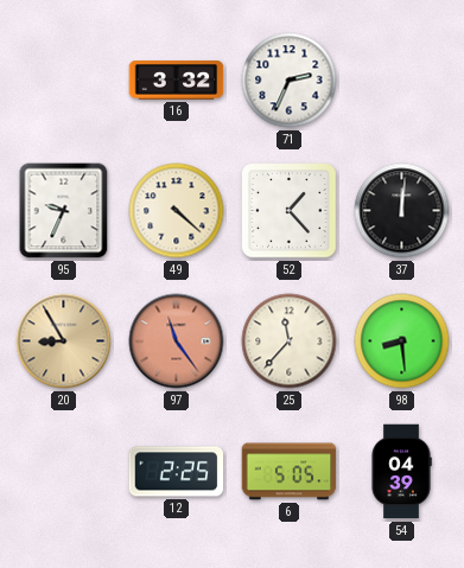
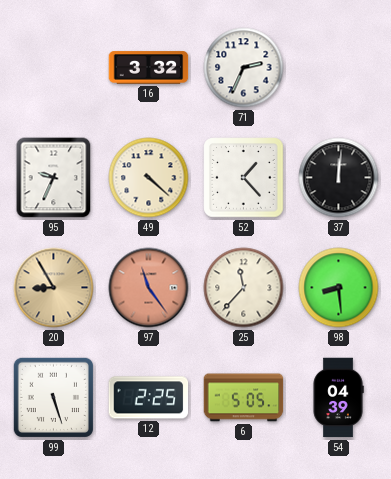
99: none -> 5:27
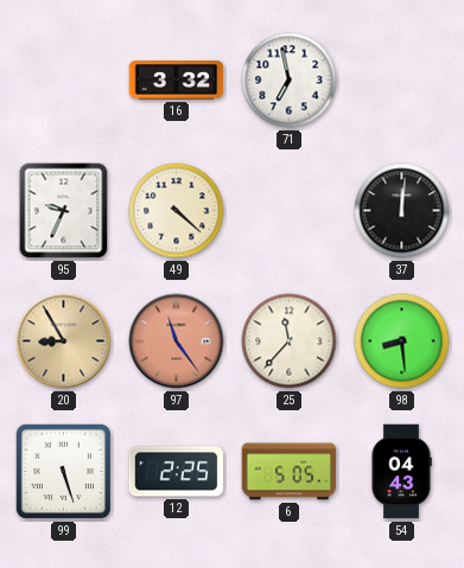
71: 2:34 -> 6:58
52: 1:23 -> none
54: 04:39 -> 04:43
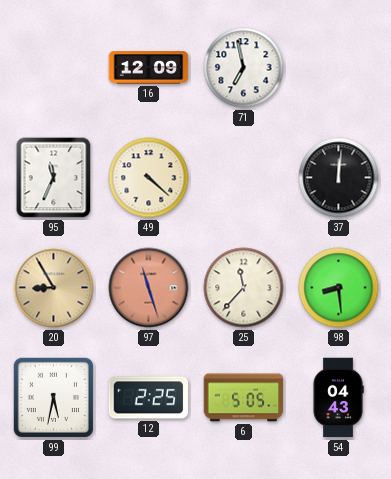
16: 3:32 -> 12:09
95: 9:34 -> 11:34
97: 11:24 -> 11:27
99: 5:27 -> 5:32
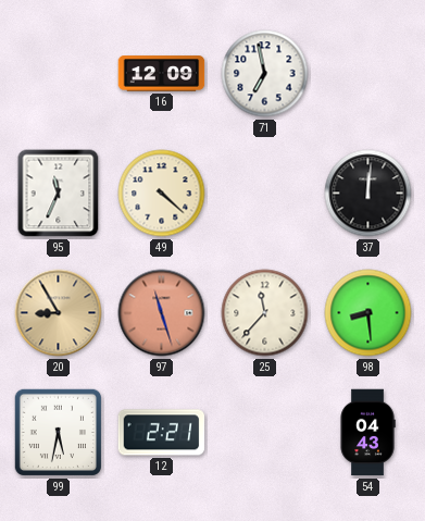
12: 2:25 -> 2:21
6: 5:05 -> none
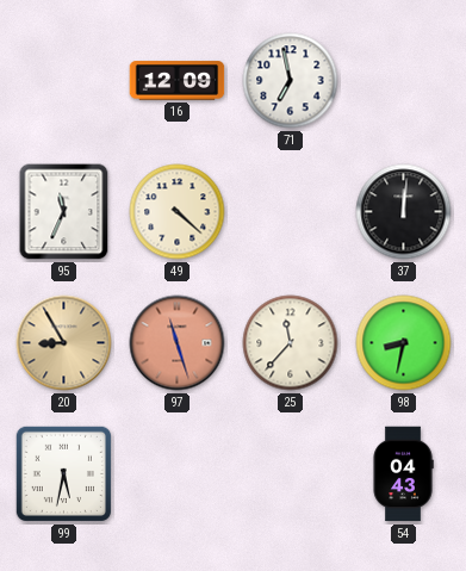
98: 8:29 -> 8:32
12: 2:21 -> none
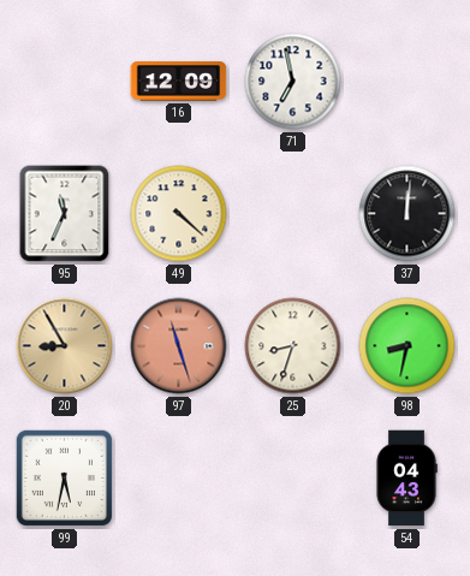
25: 11:37 -> 8:33
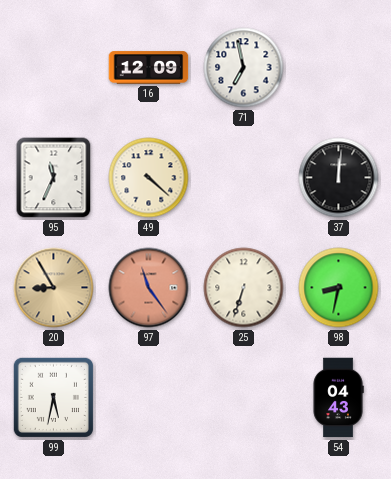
97: 11:27 -> 11:24
25: 8:33 -> 6:33
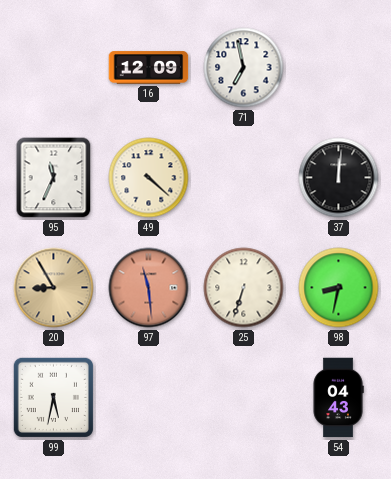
97: 11:24 -> 11:29
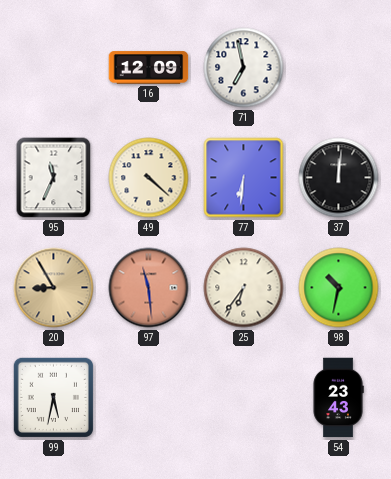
77: none -> 6:31
25: 6:33 -> 6:36
98: 8:32 -> 10:32
54: 04:43 -> 23:43
